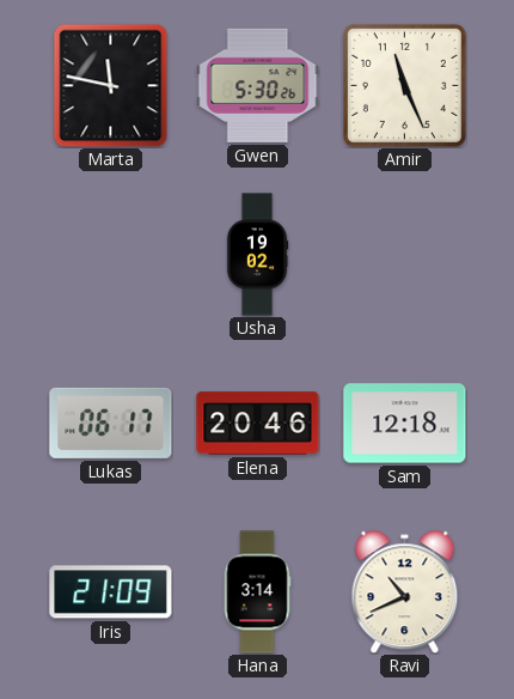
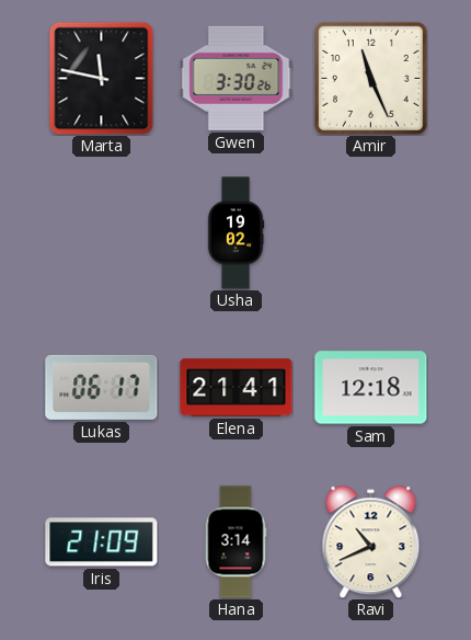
Gwen: 5:30 -> 3:30
Elena: 20:46 -> 21:41
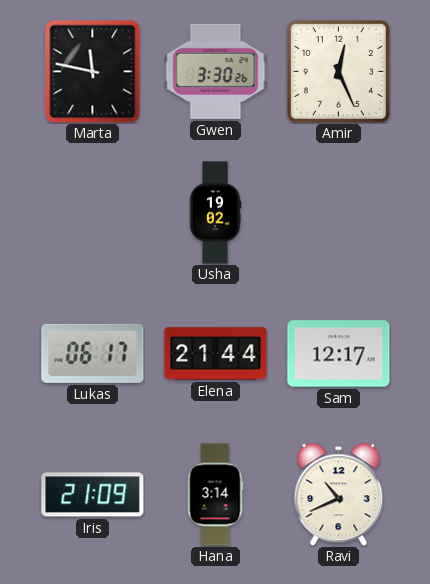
Amir: 11:26 -> 12:26
Elena: 21:41 -> 21:44
Sam: 12:18 -> 12:17
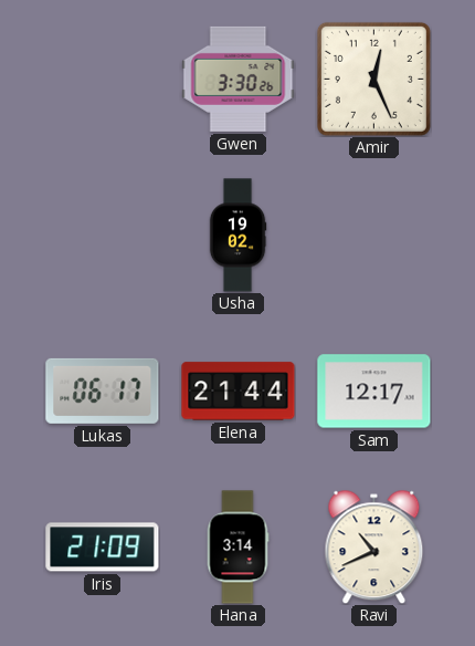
Marta: 11:47 -> none
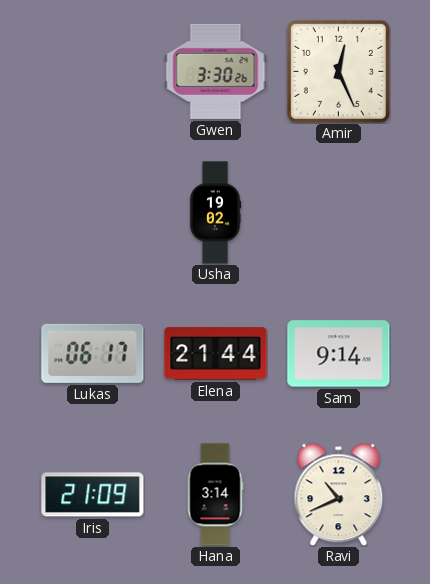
Sam: 12:17 -> 9:14
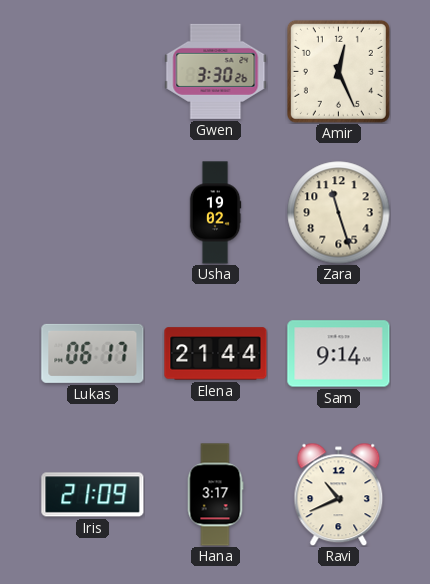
Zara: none -> 11:27
Hana: 3:14 -> 3:17
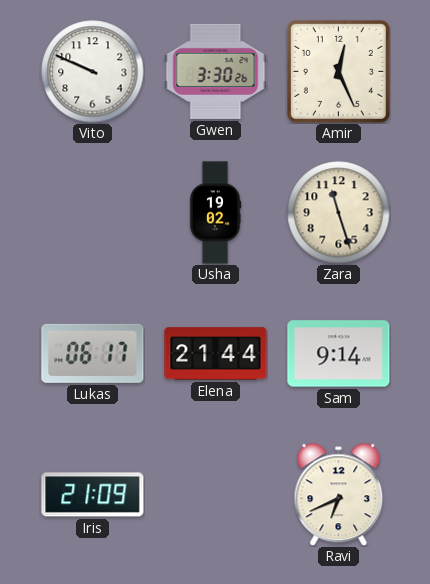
Vito: none -> 9:49
Hana: 3:17 -> none
Ravi: 10:41 -> 6:41
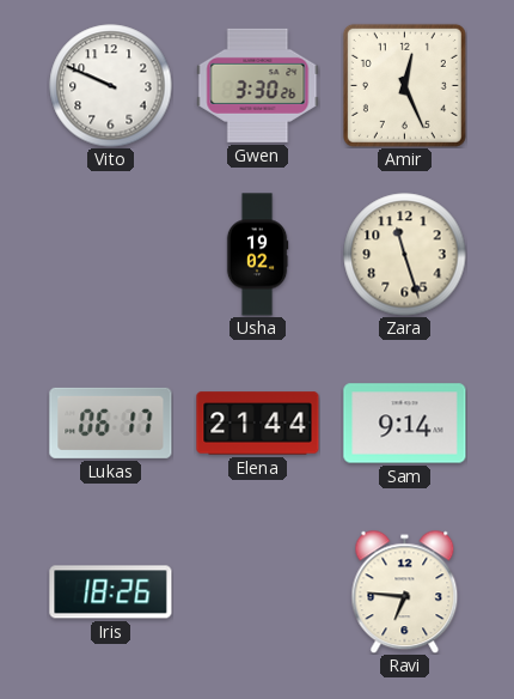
Iris: 21:09 -> 18:26
Ravi: 6:41 -> 6:46
